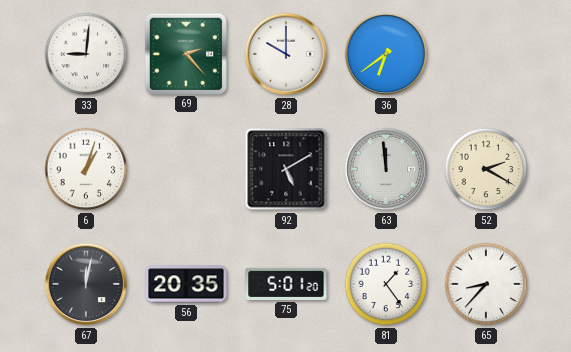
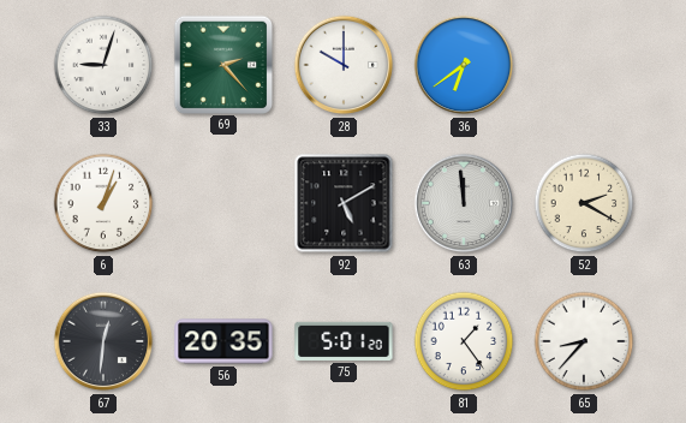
33: 9:01 -> 9:03
67: 12:02 -> 12:31
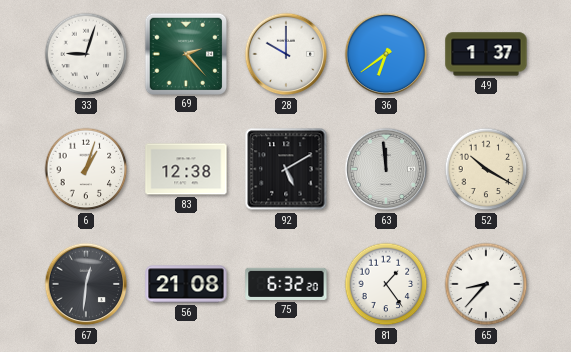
49: none -> 1:37
83: none -> 12:38
52: 2:20 -> 10:20
56: 20:35 -> 21:08
75: 5:01 -> 6:32
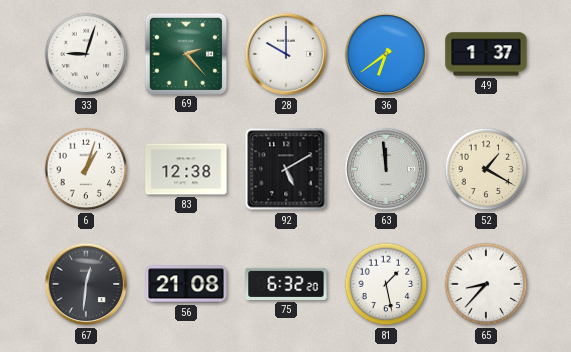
52: 10:20 -> 1:20
81: 1:24 -> 1:28
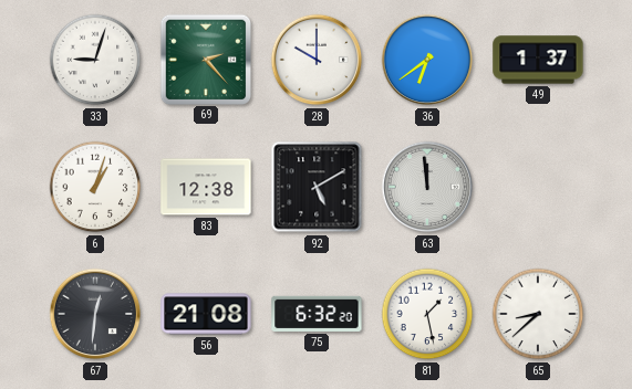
52: 1:20 -> none
65: 8:37 -> 8:38
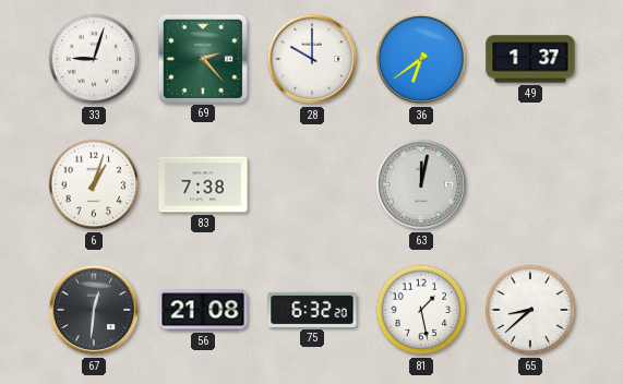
83: 12:38 -> 7:38
92: 5:10 -> none
63: 11:59 -> 12:02
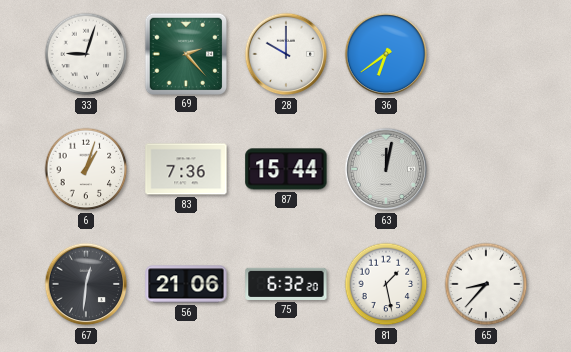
49: 1:37 -> none
83: 7:38 -> 7:36
87: none -> 15:44
56: 21:08 -> 21:06
65: 8:38 -> 8:37
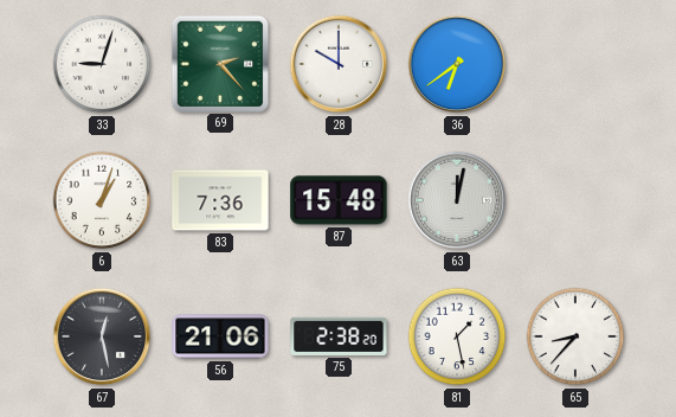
87: 15:44 -> 15:48
67: 12:31 -> 12:28
75: 6:32 -> 2:38
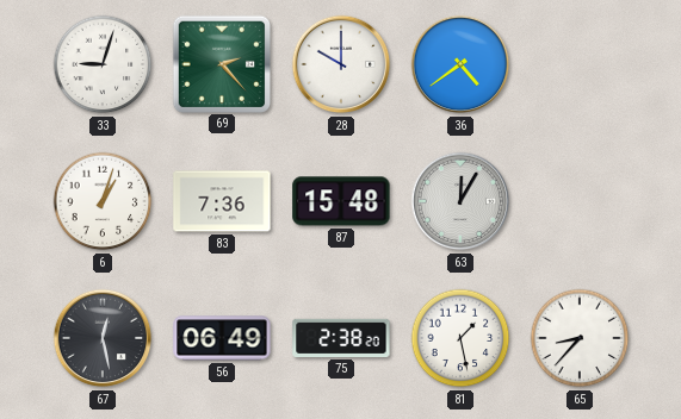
36: 6:39 -> 4:39
63: 12:02 -> 12:05
56: 21:06 -> 06:49
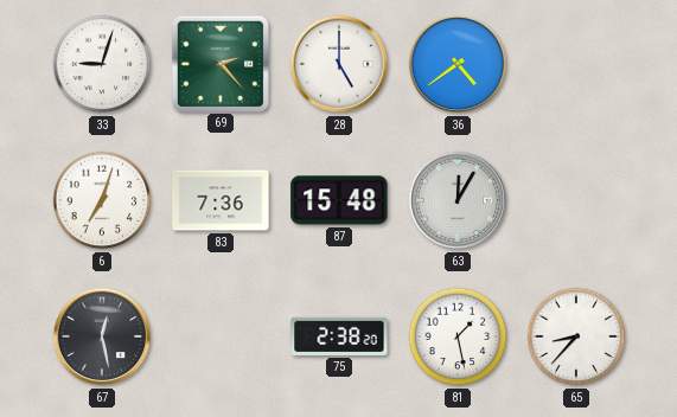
28: 10:00 -> 5:00
6: 1:03 -> 7:03
56: 06:49 -> none
